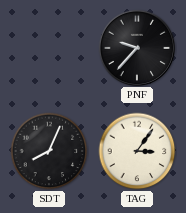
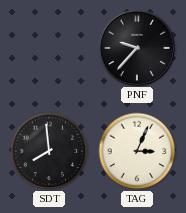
SDT: 8:04 -> 7:59
TAG: 3:06 -> 3:04
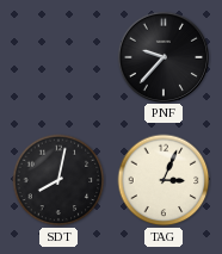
SDT: 7:59 -> 8:02
